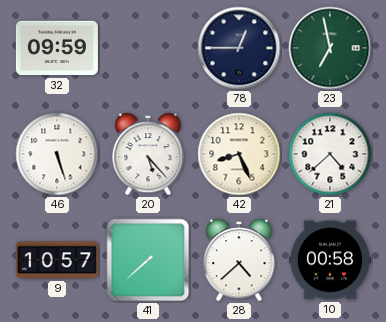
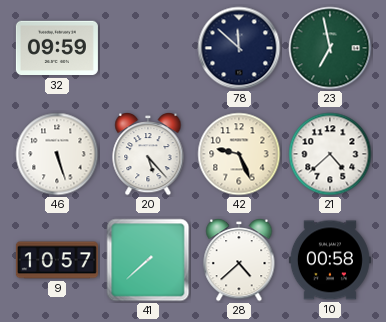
78: 12:45 -> 11:52
42: 8:26 -> 9:26
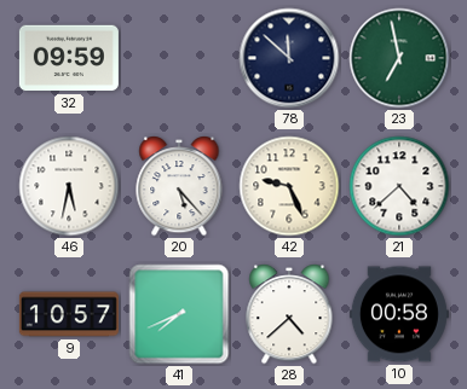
46: 5:27 -> 5:32
41: 7:38 -> 7:41
